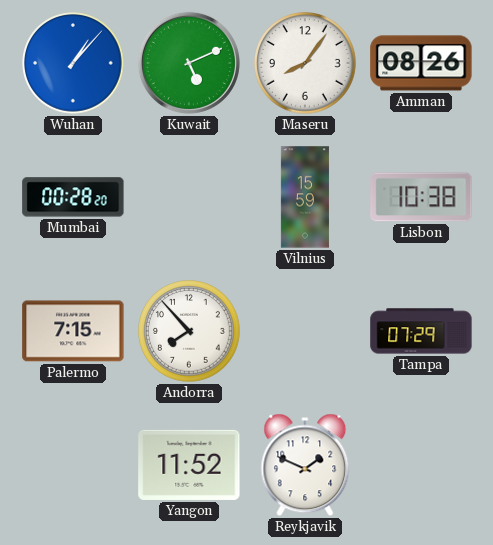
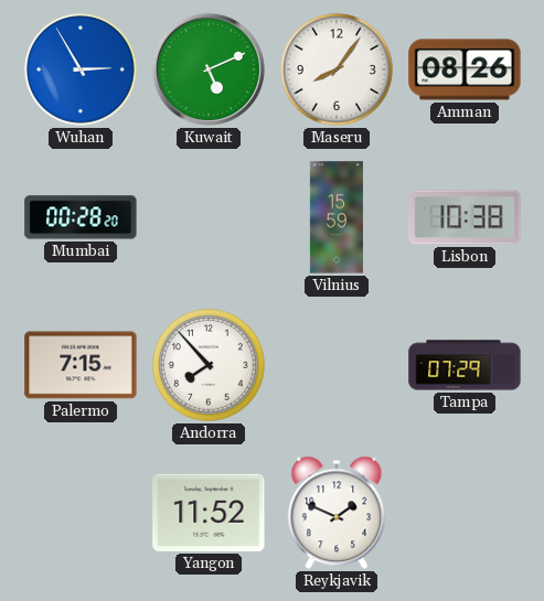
Wuhan: 1:07 -> 2:55
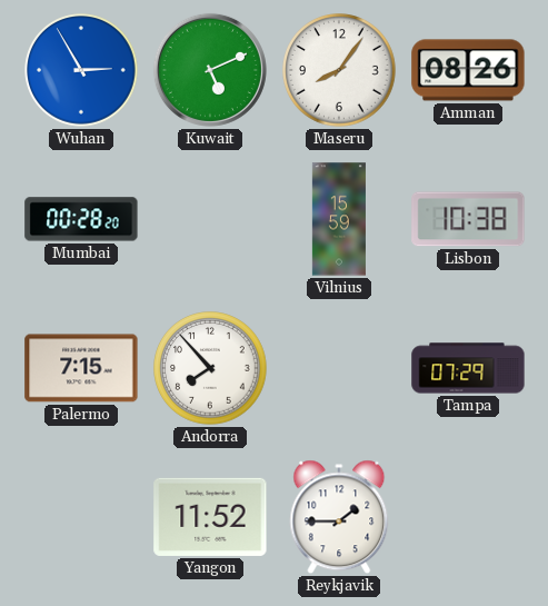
Reykjavik: 1:49 -> 1:45
